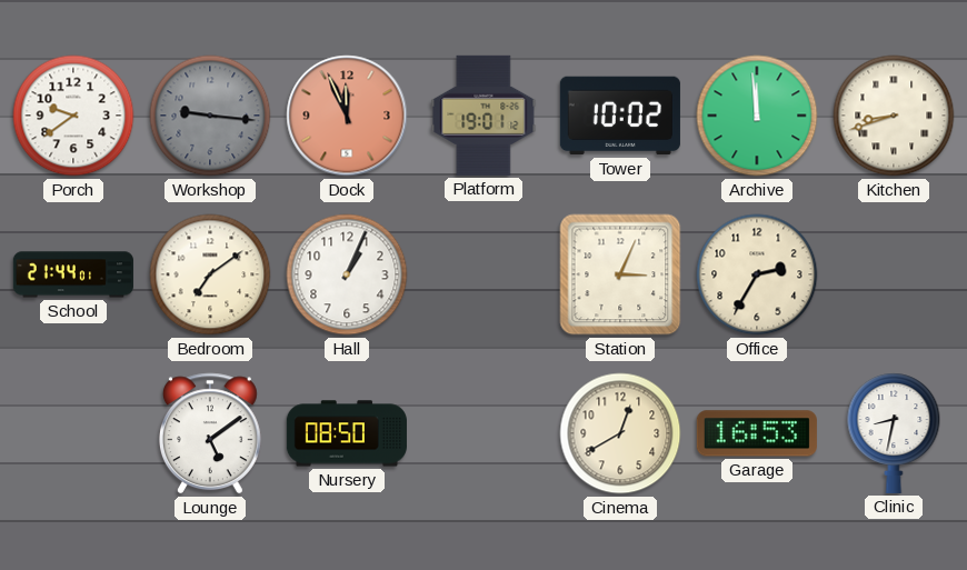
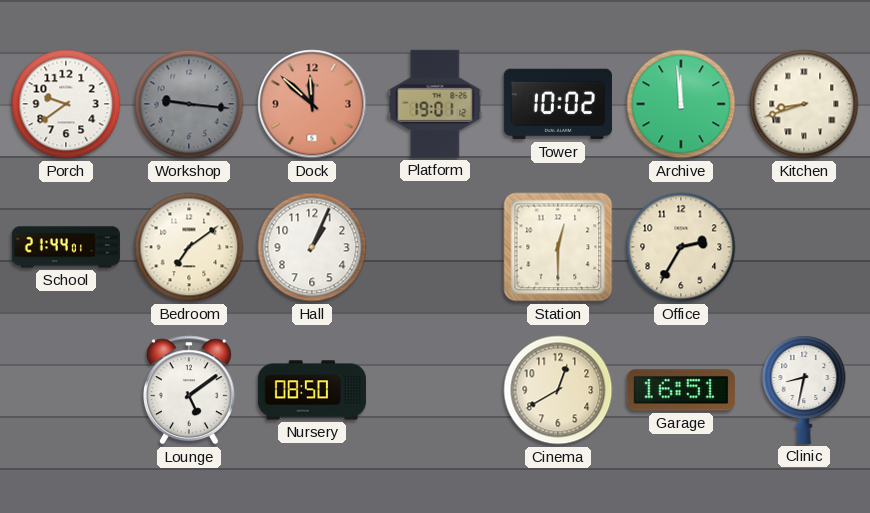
Dock: 11:56 -> 11:52
Station: 3:04 -> 12:30
Garage: 16:53 -> 16:51
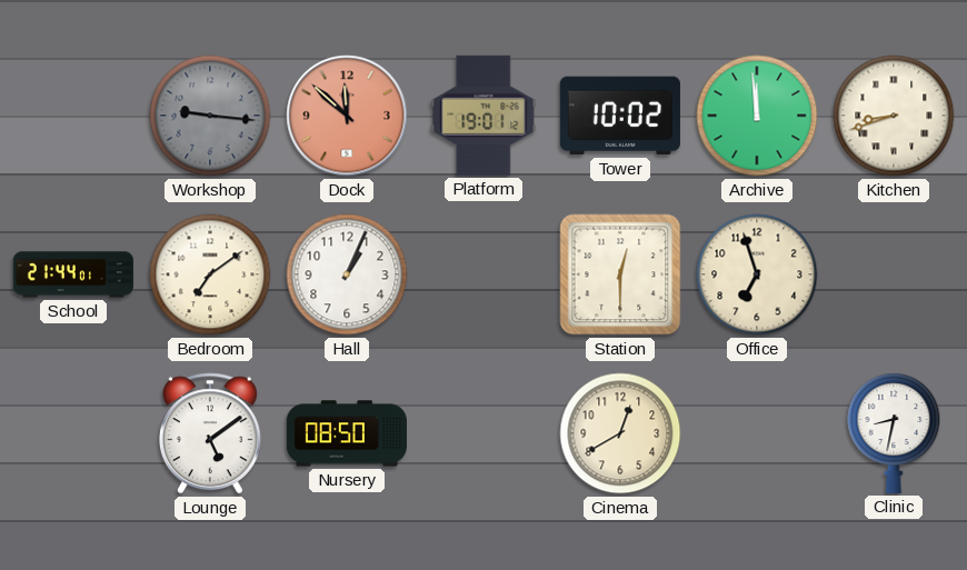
Porch: 9:39 -> none
Office: 2:35 -> 6:57
Garage: 16:51 -> none
